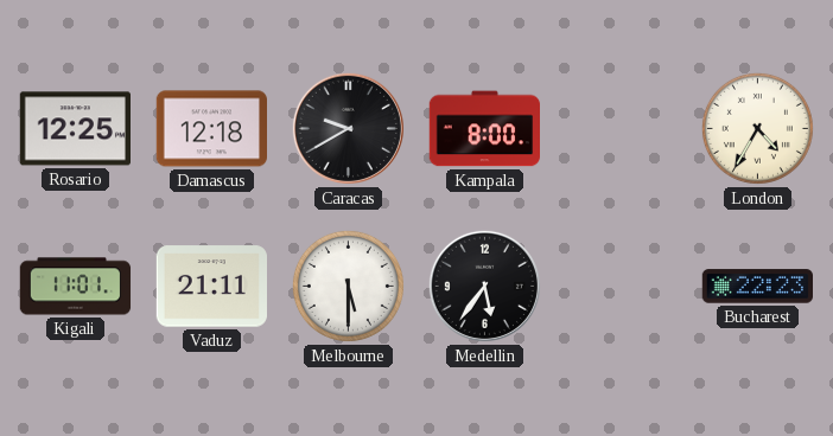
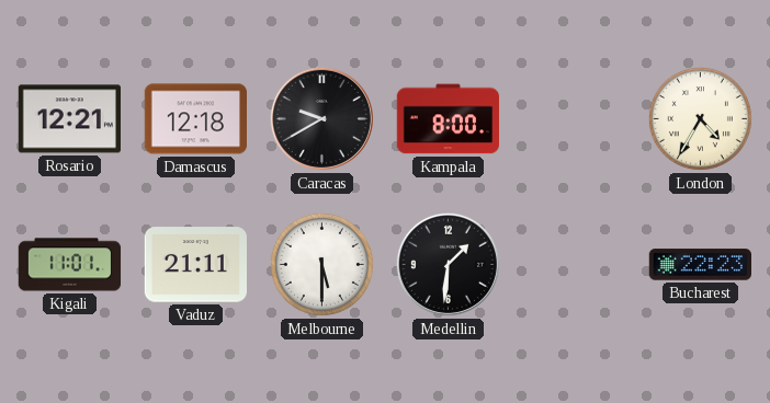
Rosario: 12:25 -> 12:21
Medellin: 5:36 -> 1:31
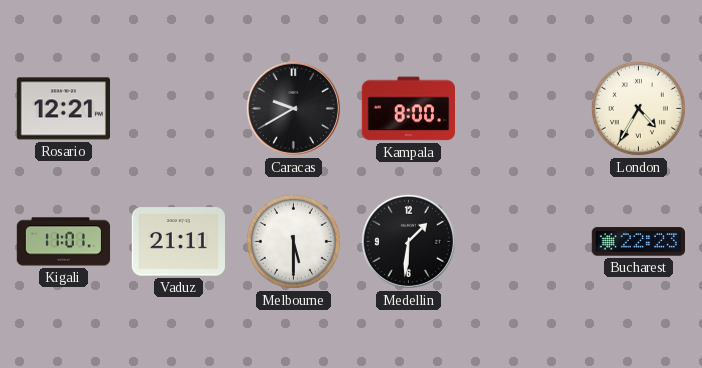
Damascus: 12:18 -> none
